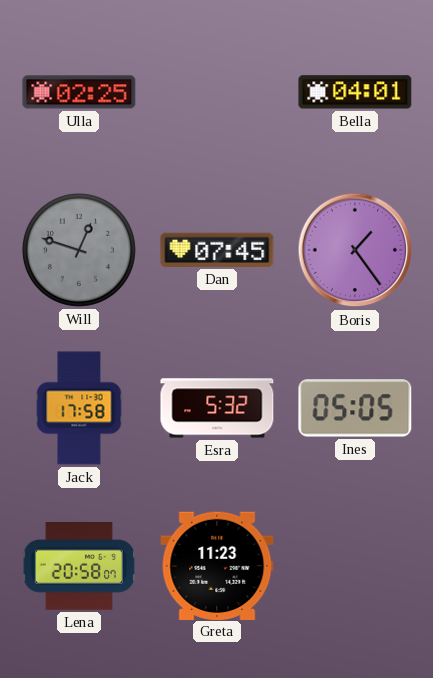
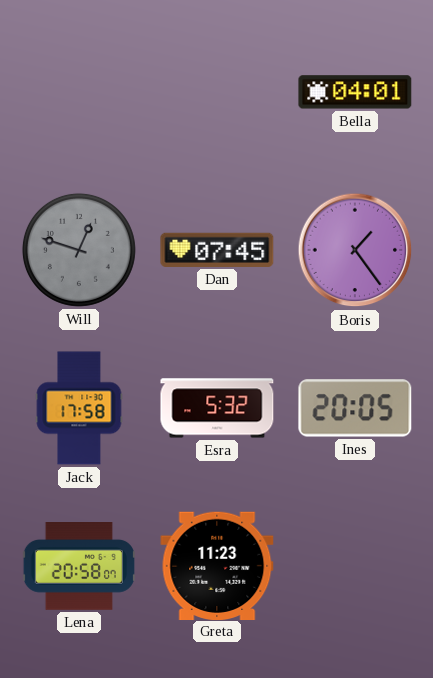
Ulla: 02:25 -> none
Ines: 05:05 -> 20:05
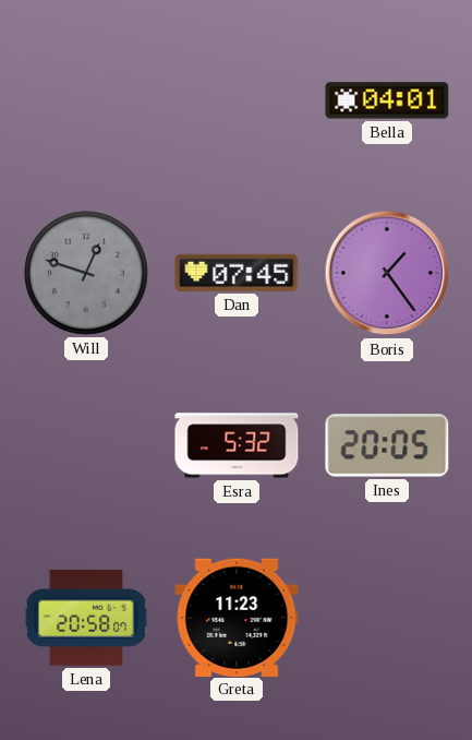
Jack: 17:58 -> none
